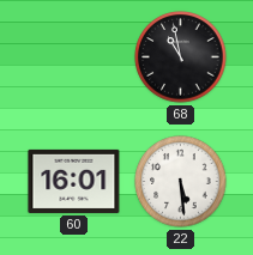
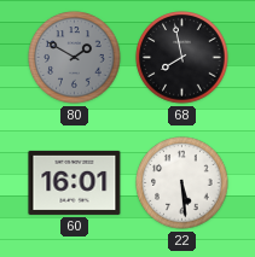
80: none -> 1:50
68: 10:58 -> 7:58
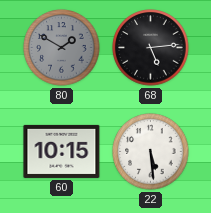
68: 7:58 -> 5:14
60: 16:01 -> 10:15
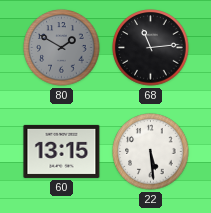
68: 5:14 -> 11:14
60: 10:15 -> 13:15
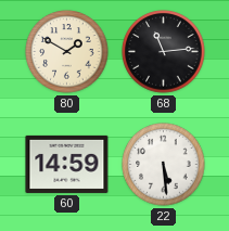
80 dial: grey -> cream
60: 13:15 -> 14:59
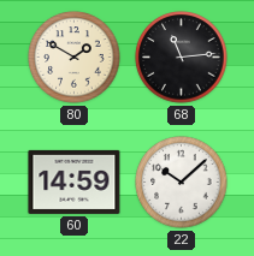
22: 5:29 -> 10:08
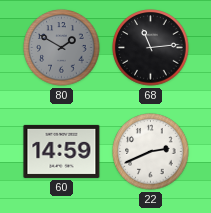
80 dial: cream -> grey
22: 10:08 -> 2:41
